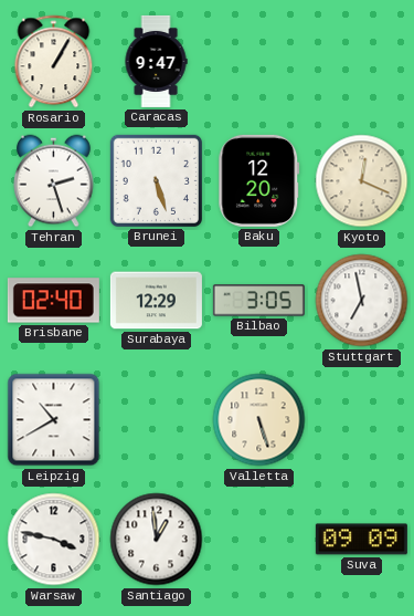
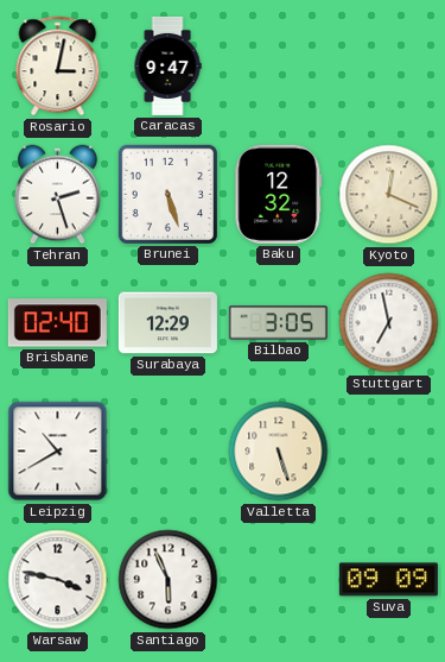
Rosario: 1:05 -> 3:02
Baku: 12:20 -> 12:32
Santiago: 12:59 -> 5:56
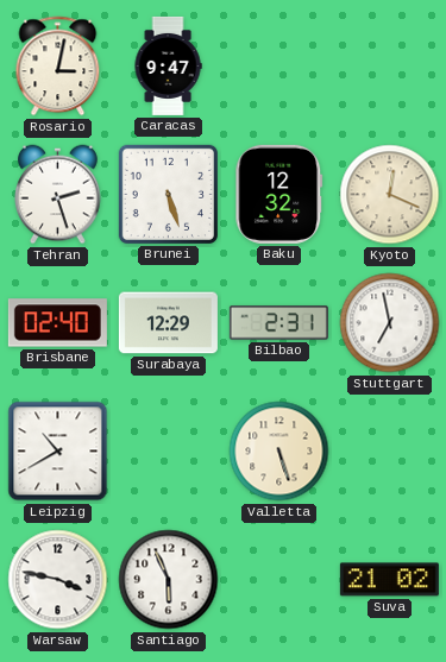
Bilbao: 3:05 -> 2:31
Suva: 09:09 -> 21:02
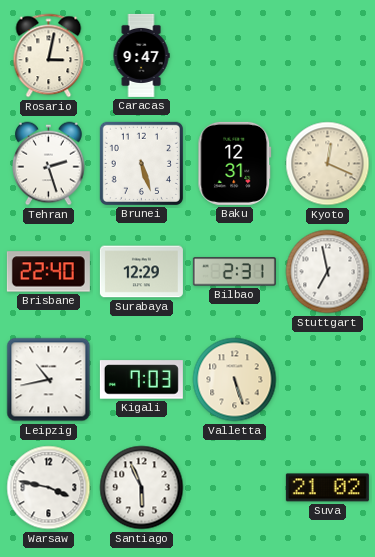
Baku: 12:32 -> 12:31
Brisbane: 02:40 -> 22:40
Leipzig: 10:40 -> 10:43
Kigali: none -> 7:03
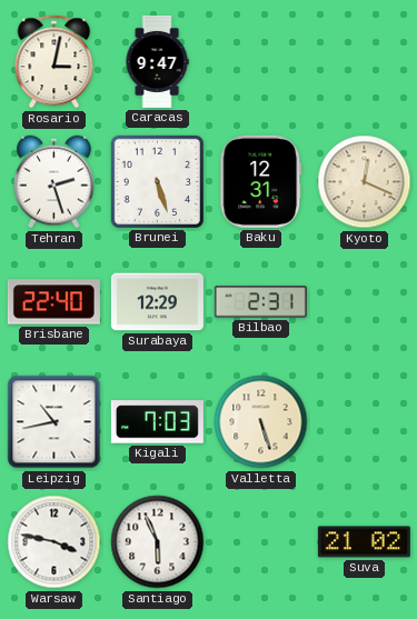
Stuttgart: 6:58 -> none
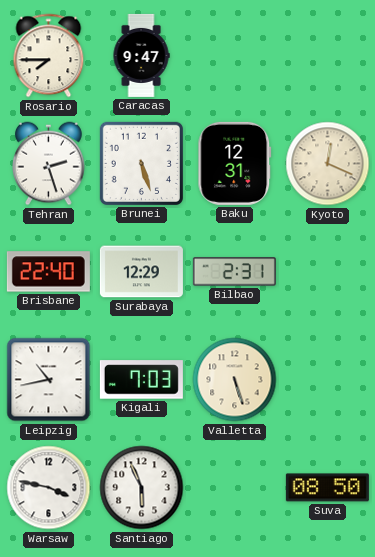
Rosario: 3:02 -> 7:45
Suva: 21:02 -> 08:50
